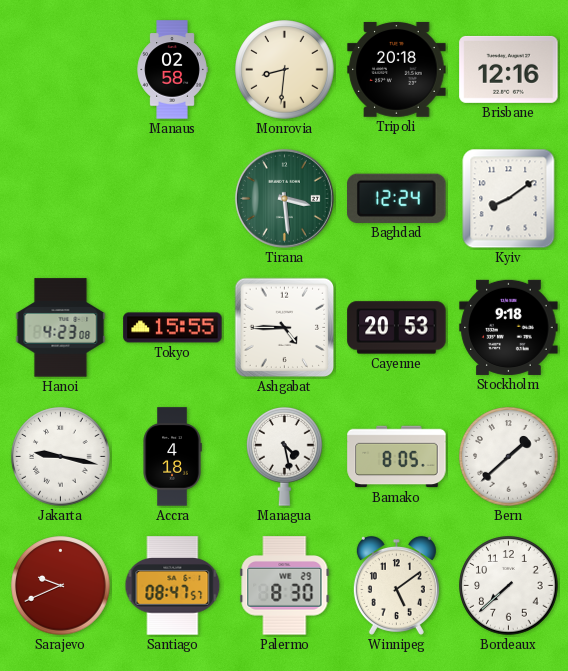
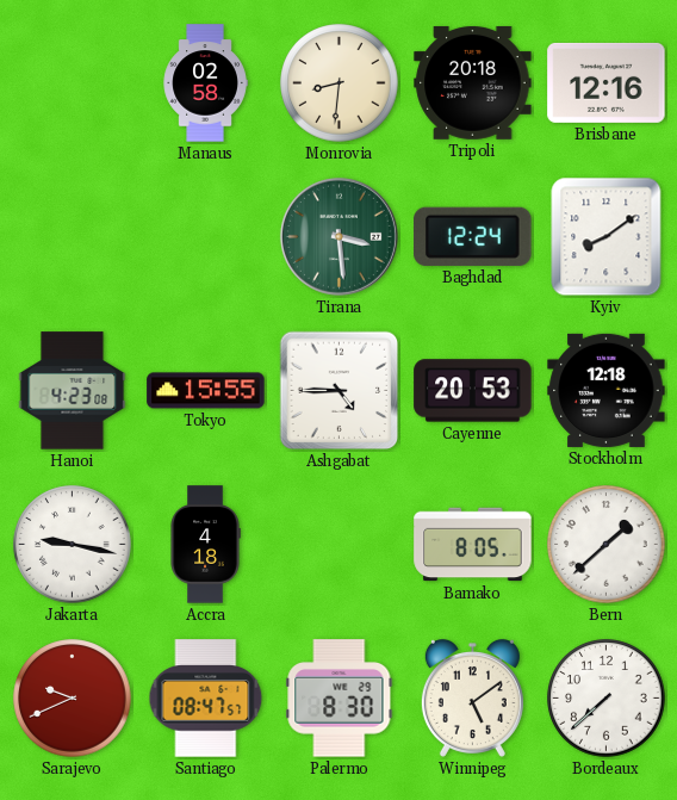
Stockholm: 9:18 -> 12:18
Managua: 4:28 -> none
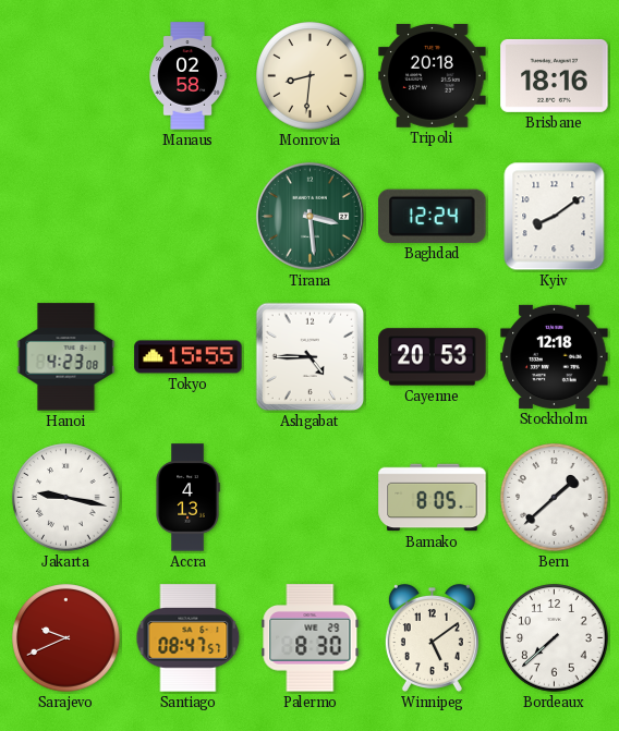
Brisbane: 12:16 -> 18:16
Accra: 4:18 -> 4:13
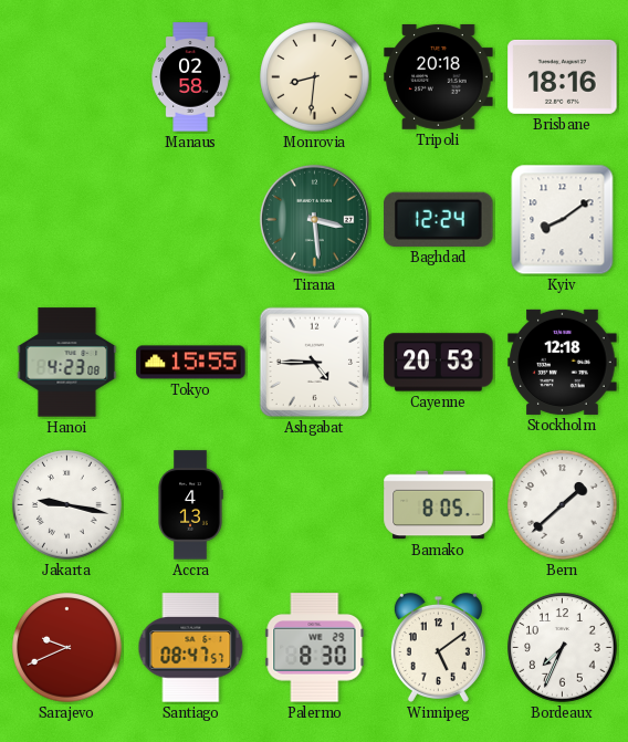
Bordeaux: 7:38 -> 7:34
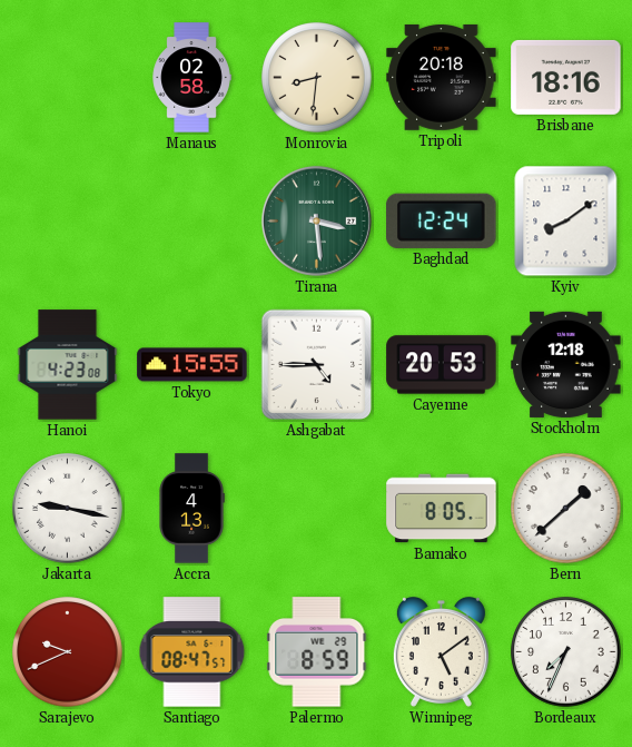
Palermo: 8:30 -> 8:59
